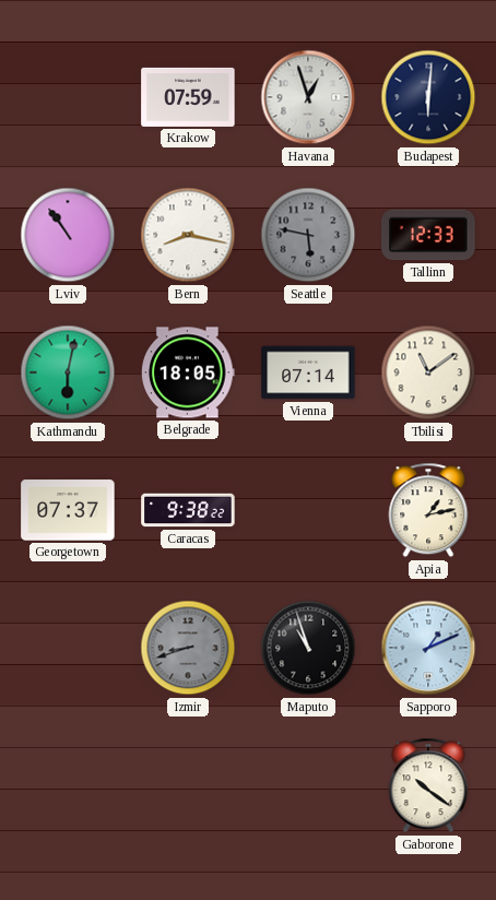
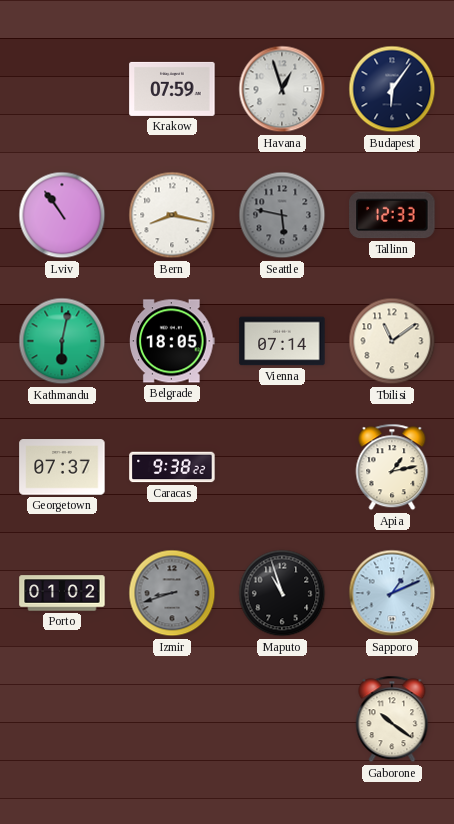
Budapest: 6:01 -> 6:06
Porto: none -> 01:02
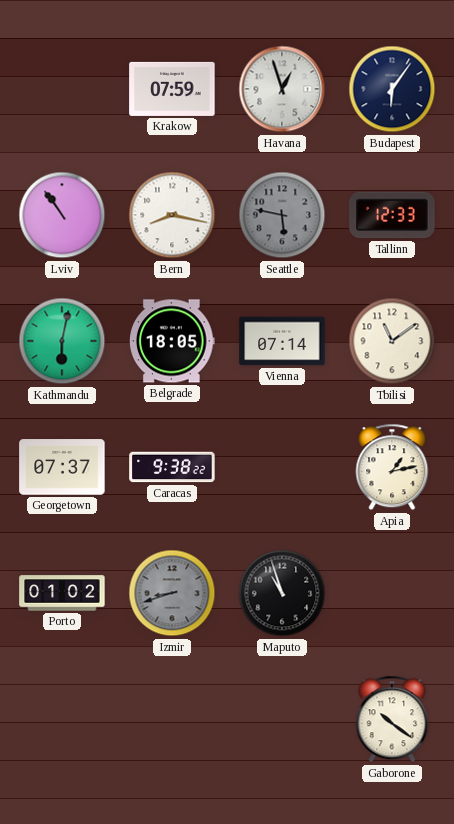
Sapporo: 1:11 -> none
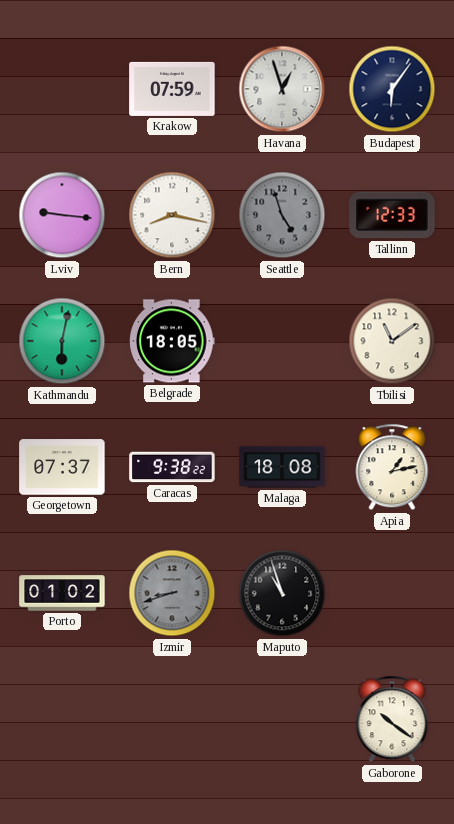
Lviv: 10:54 -> 9:16
Seattle: 5:47 -> 4:57
Vienna: 07:14 -> none
Malaga: none -> 18:08
